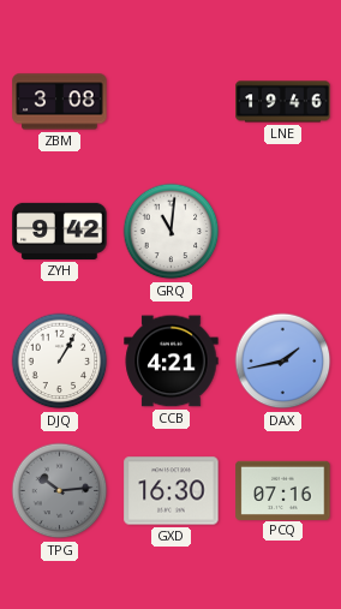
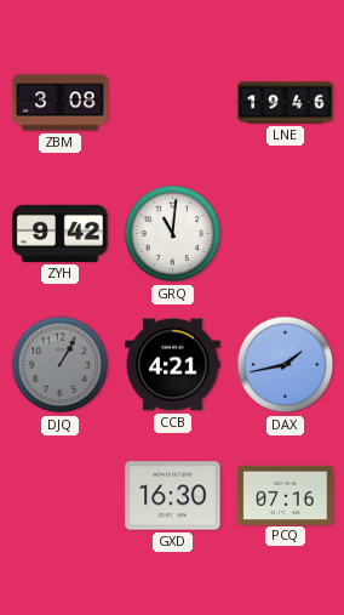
DJQ dial: white -> grey
TPG: 10:14 -> none
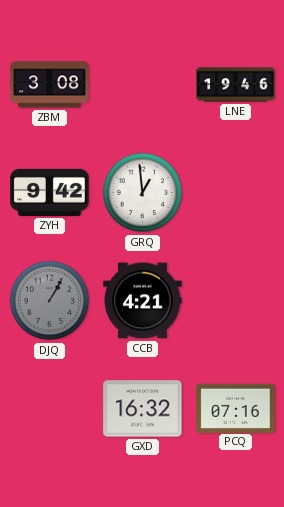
GRQ: 11:01 -> 12:59
DAX: 1:43 -> none
GXD: 16:30 -> 16:32
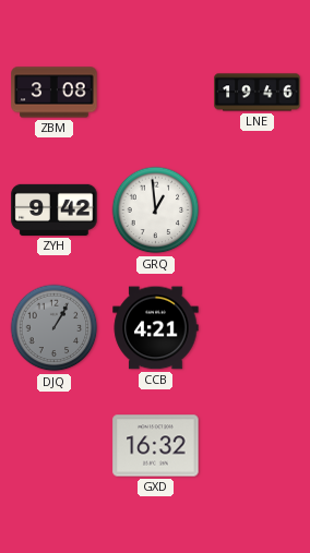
PCQ: 07:16 -> none
